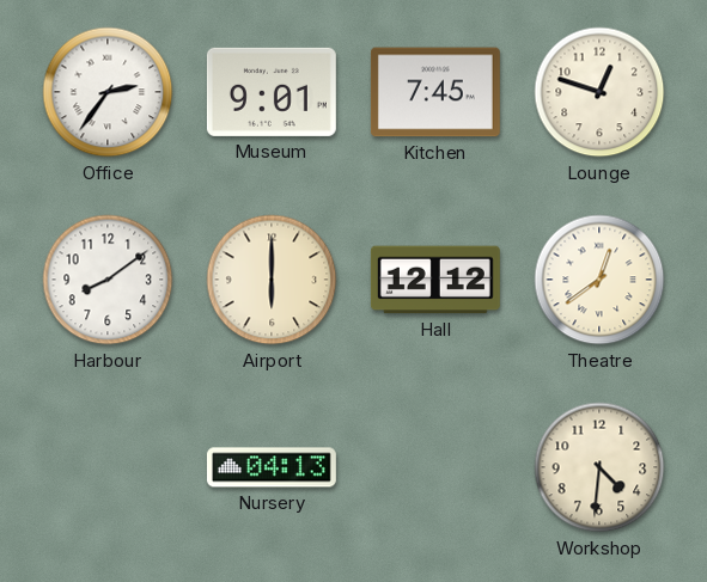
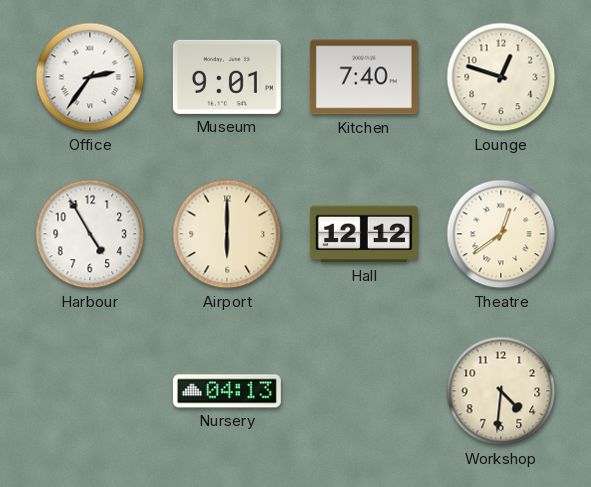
Kitchen: 7:45 -> 7:40
Harbour: 8:09 -> 4:55
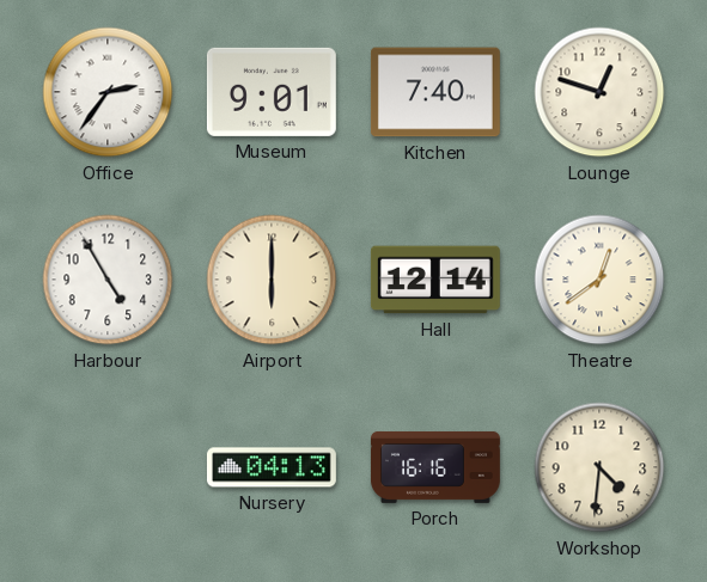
Hall: 12:12 -> 12:14
Porch: none -> 16:16
